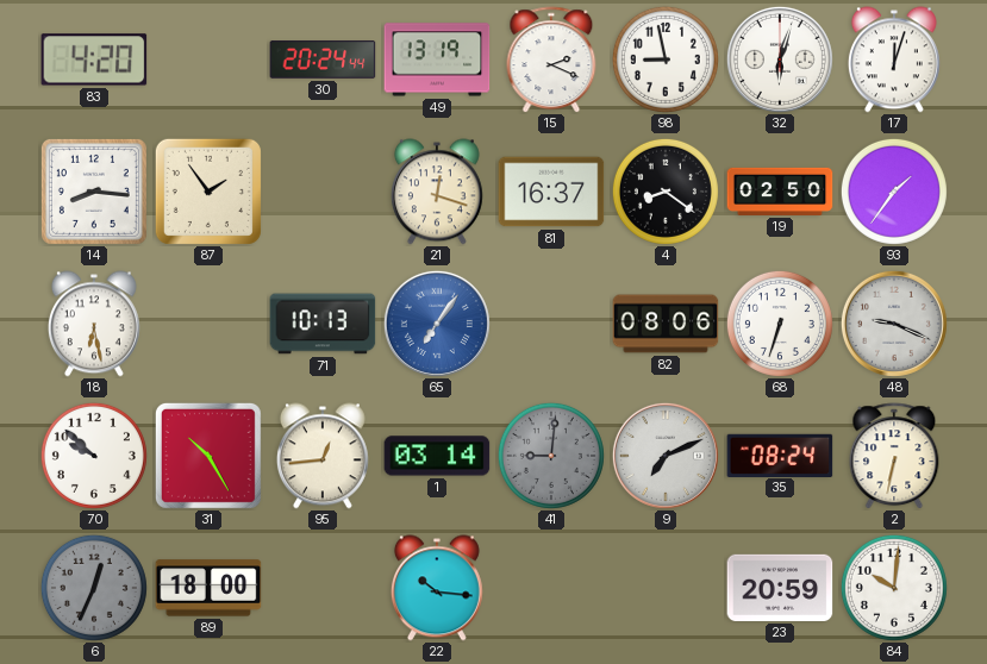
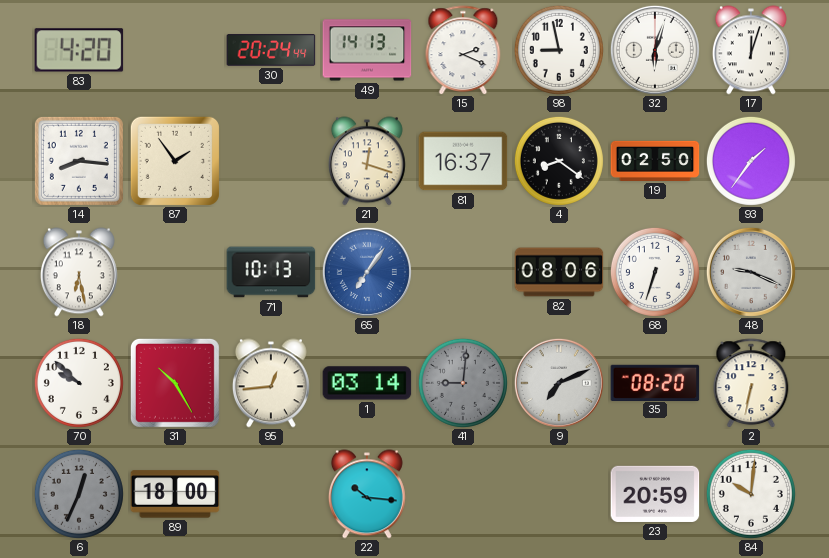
49: 13:19 -> 14:13
35: 08:24 -> 08:20
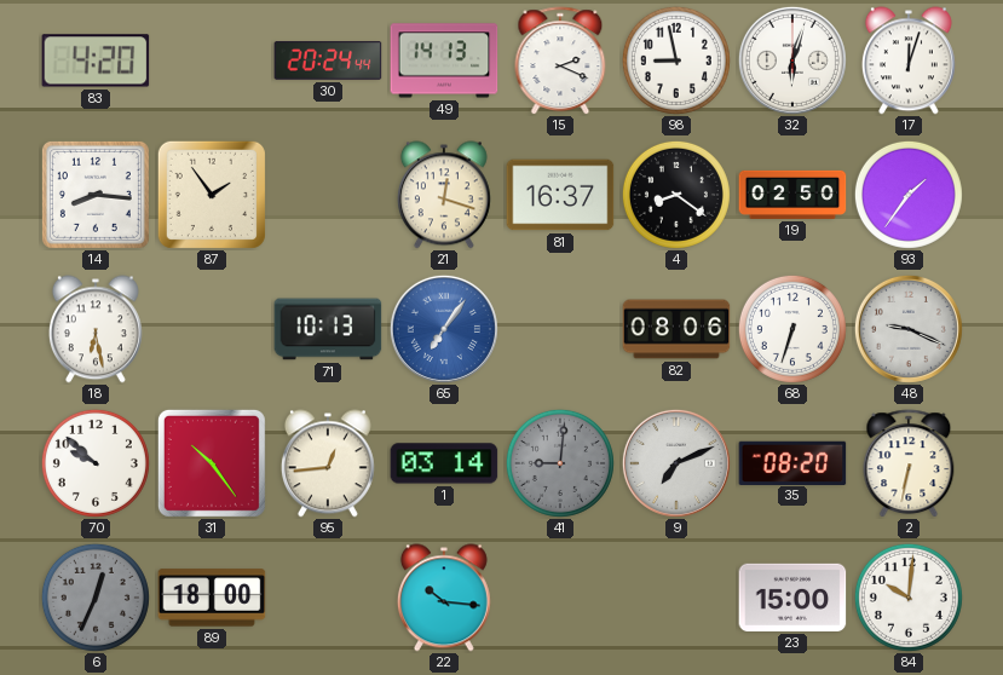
31: 10:25 -> 10:24
23: 20:59 -> 15:00
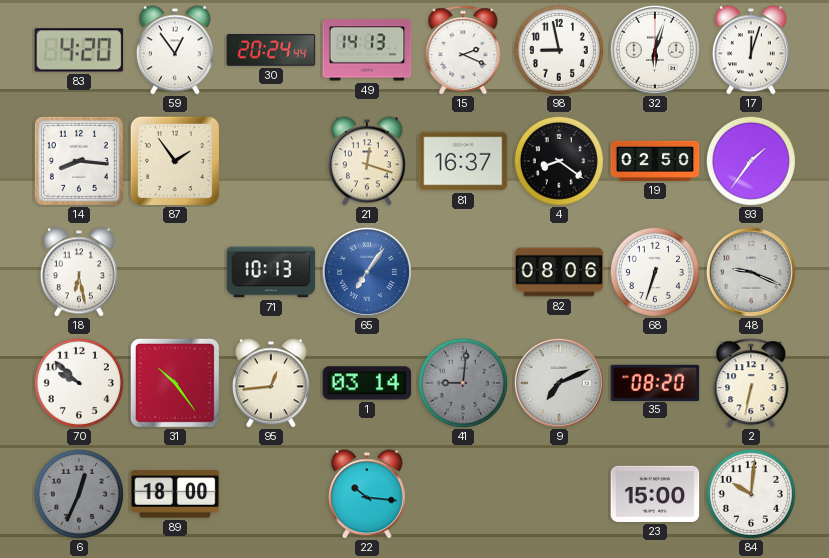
59: none -> 12:54
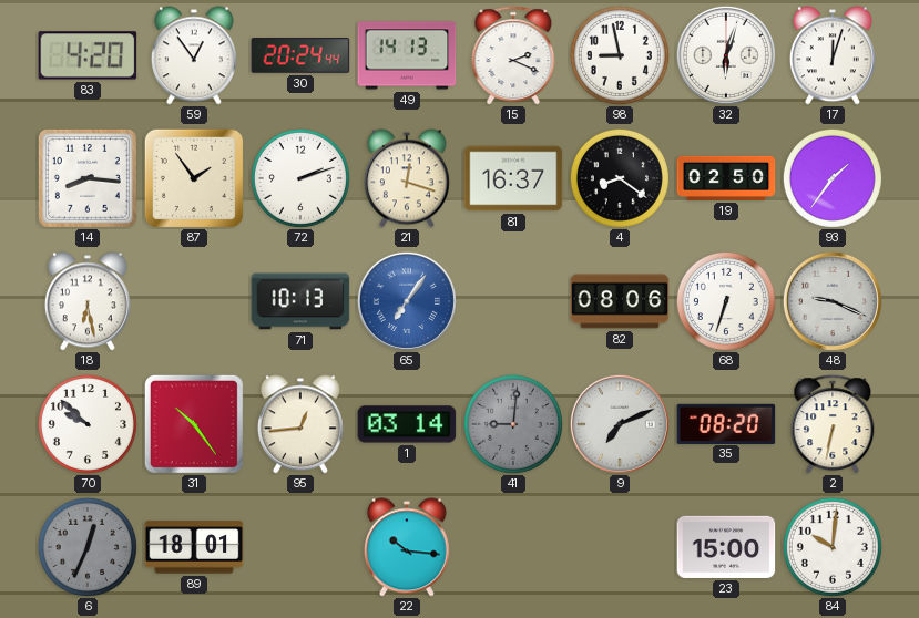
72: none -> 2:12
89: 18:00 -> 18:01
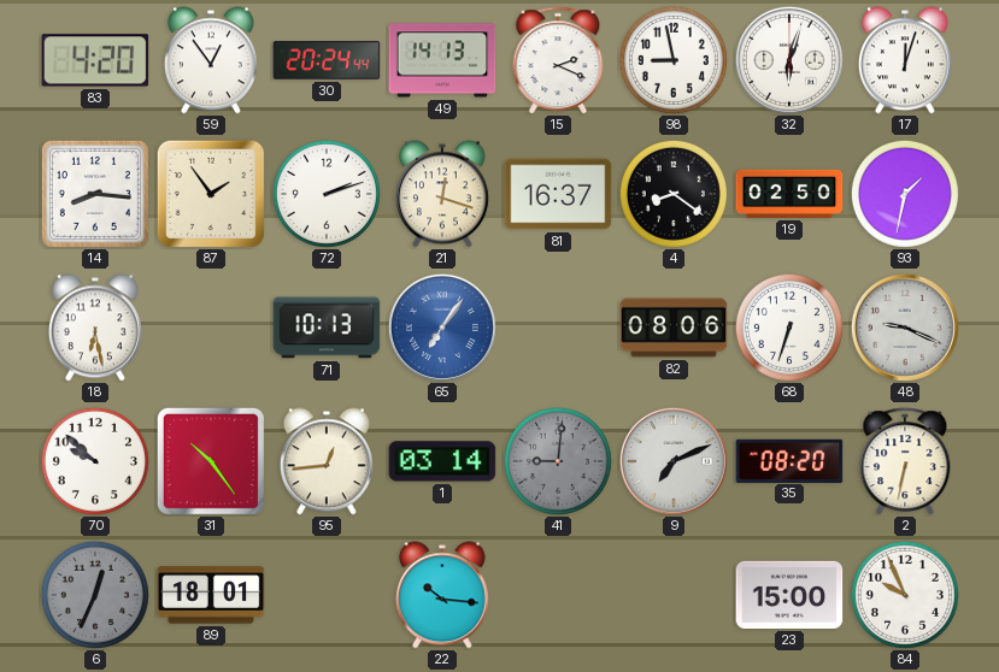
93: 1:36 -> 1:32
84: 10:01 -> 9:56
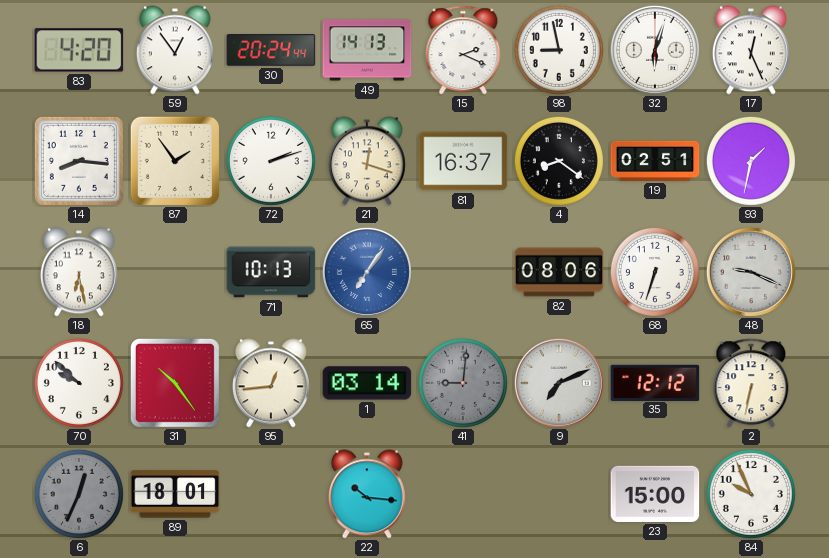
17: 12:03 -> 12:26
19: 02:50 -> 02:51
35: 08:20 -> 12:12
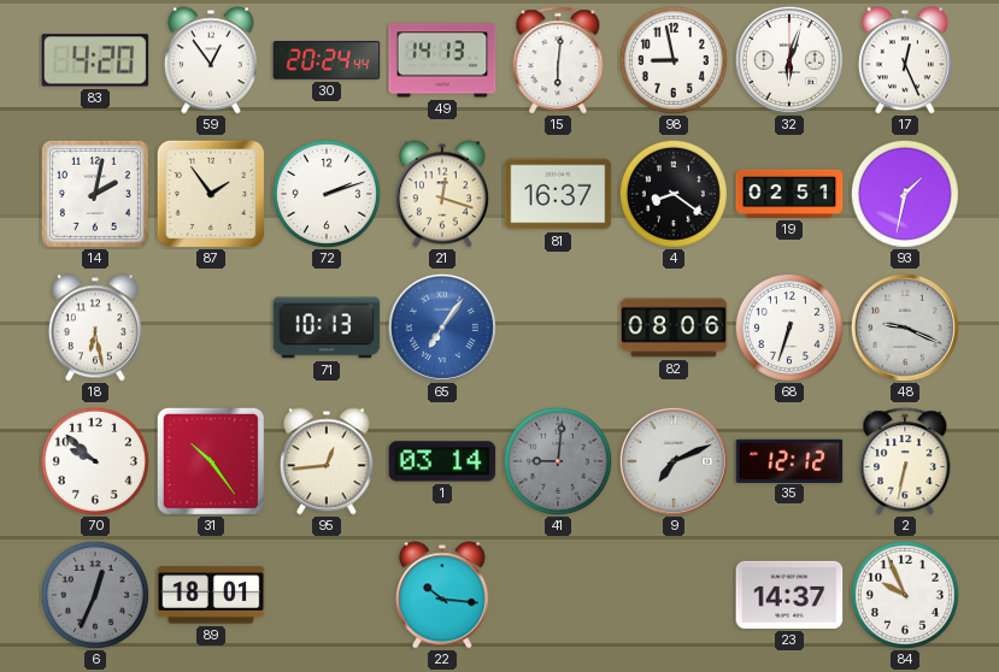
15: 2:19 -> 6:01
14: 8:16 -> 2:02
23: 15:00 -> 14:37
